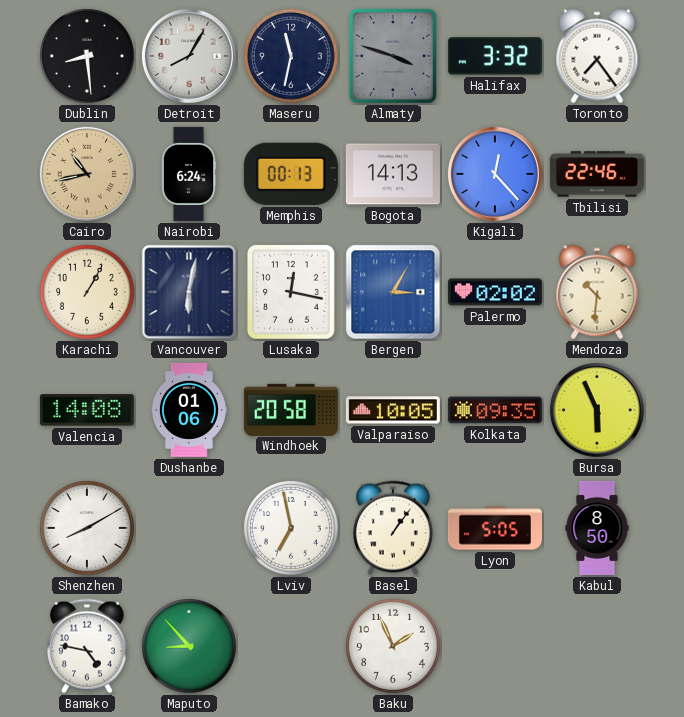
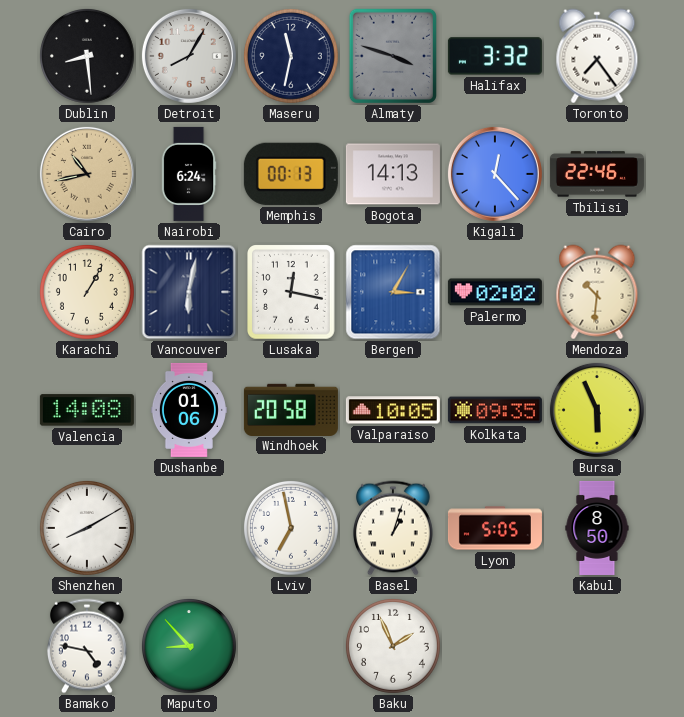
Basel: 1:06 -> 1:03
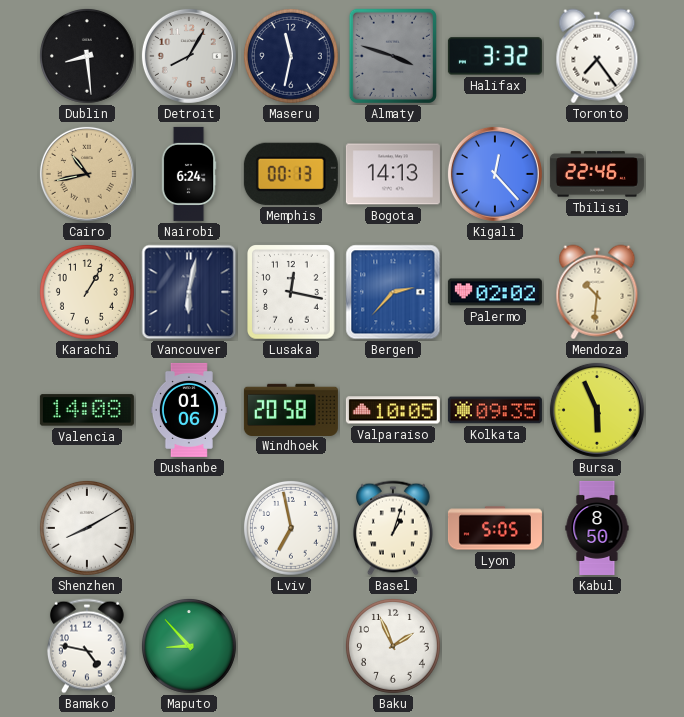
Bergen: 3:05 -> 2:37
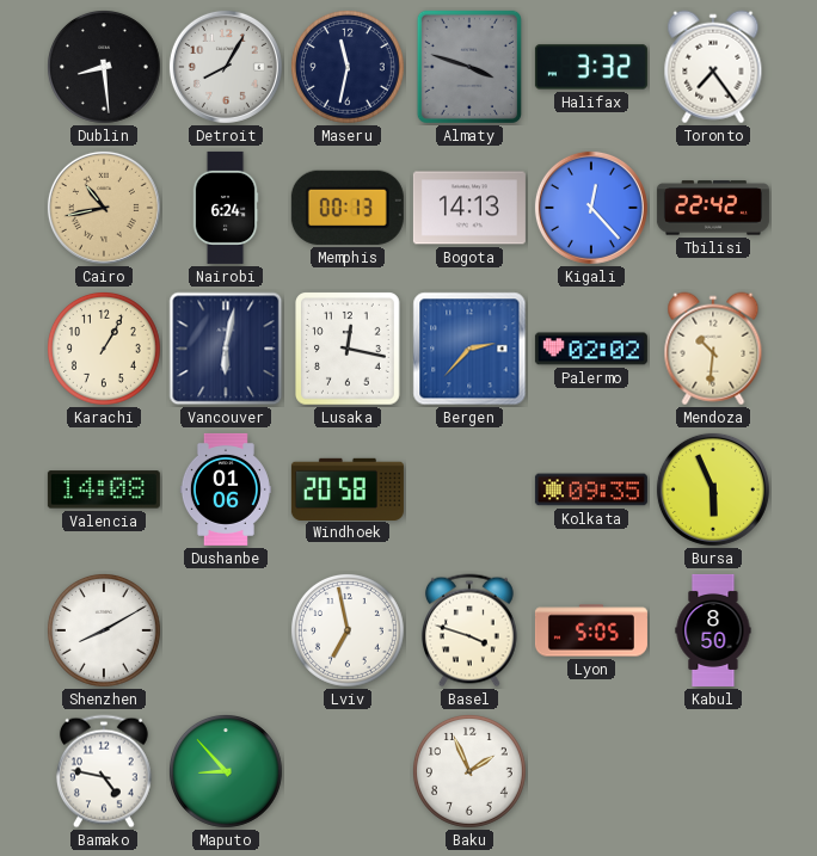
Tbilisi: 22:46 -> 22:42
Valparaiso: 10:05 -> none
Basel: 1:03 -> 3:48
